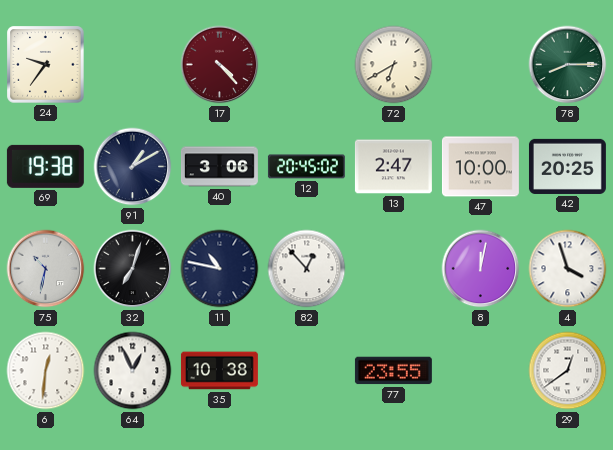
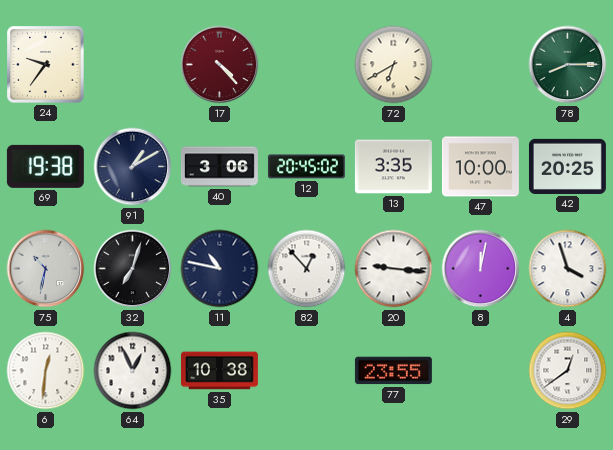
13: 2:47 -> 3:35
20: none -> 9:16
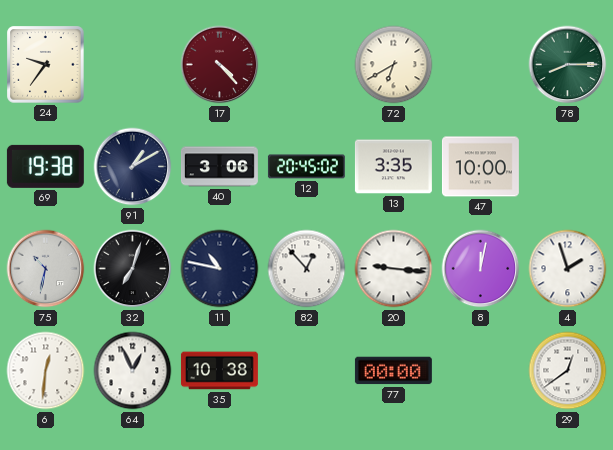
42: 20:25 -> none
4: 3:57 -> 1:57
77: 23:55 -> 00:00
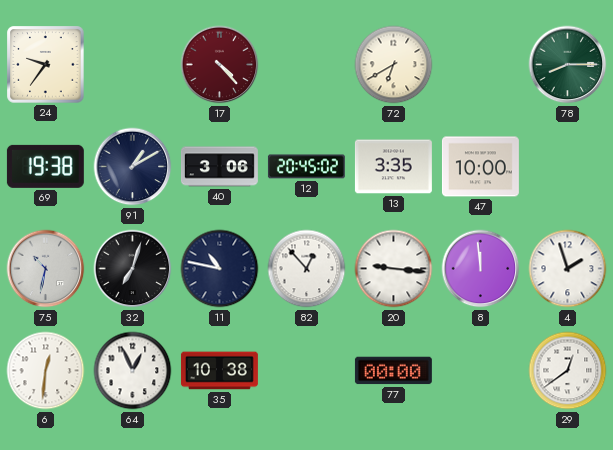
8: 12:02 -> 11:59
